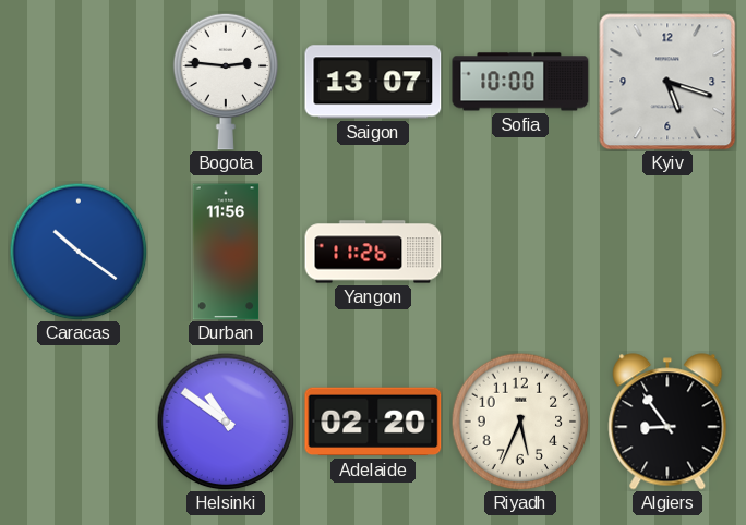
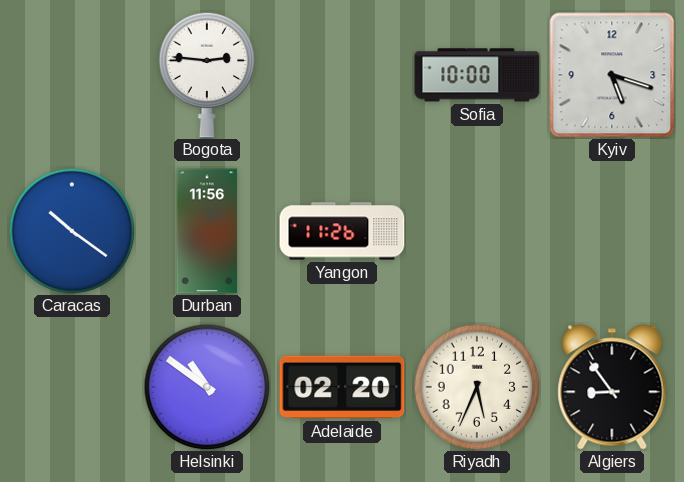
Saigon: 13:07 -> none
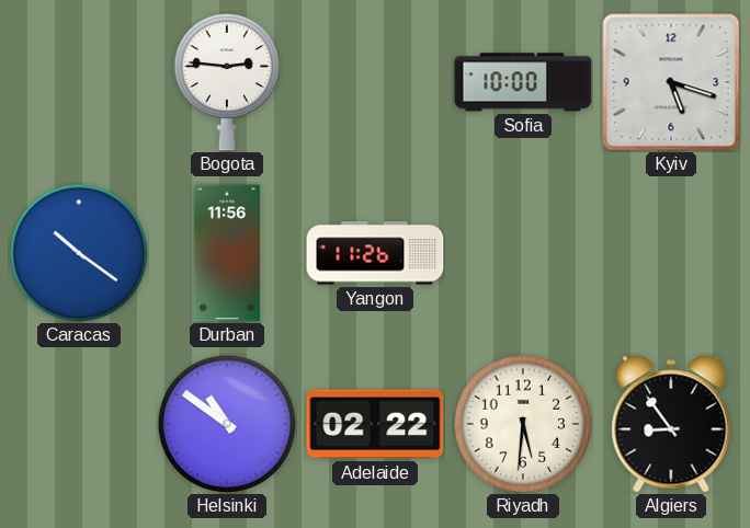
Adelaide: 02:20 -> 02:22
Riyadh: 5:34 -> 5:31
